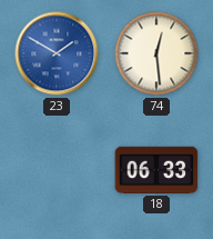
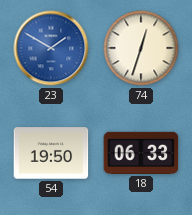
74: 12:29 -> 12:33
54: none -> 19:50
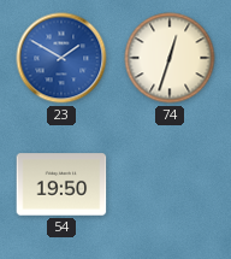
18: 06:33 -> none
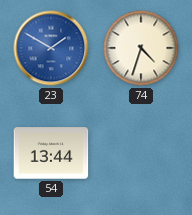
74: 12:33 -> 4:33
54: 19:50 -> 13:44
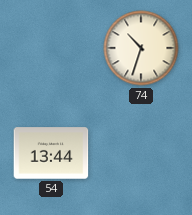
23: 1:50 -> none
74: 4:33 -> 10:33
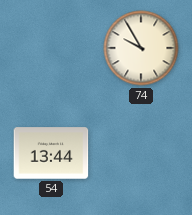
74: 10:33 -> 9:55
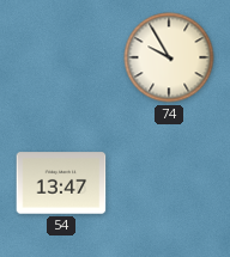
54: 13:44 -> 13:47
